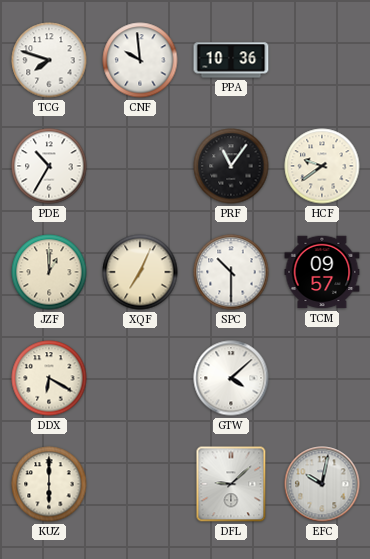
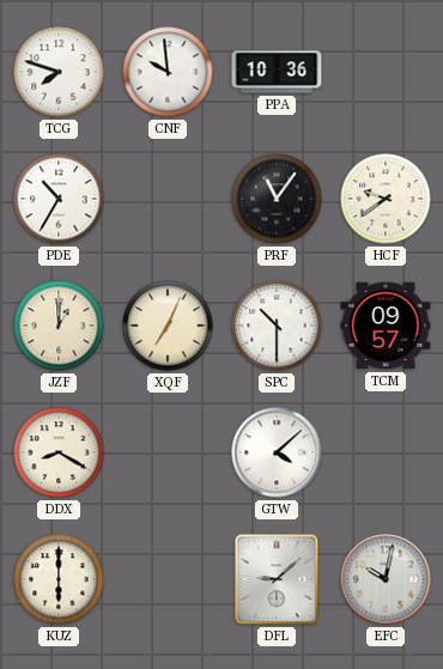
DDX: 6:20 -> 8:20
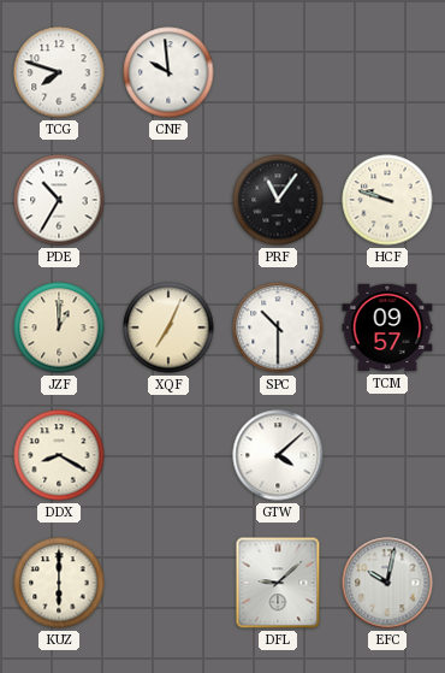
PPA: 10:36 -> none
HCF: 9:39 -> 9:48
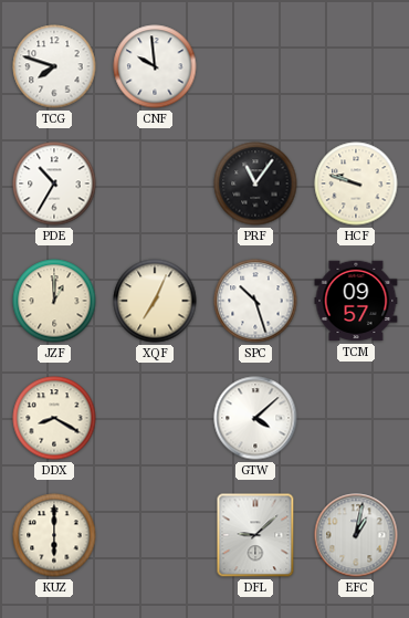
SPC: 10:30 -> 10:27
EFC: 10:02 -> 1:02
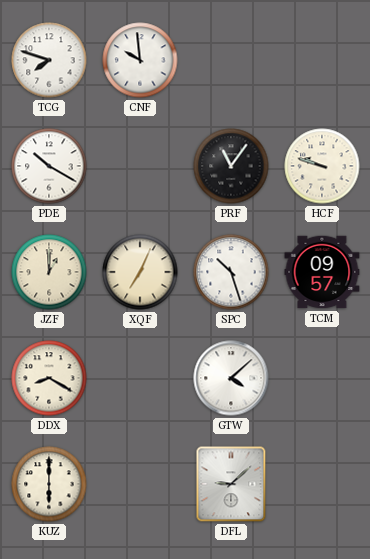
PDE: 10:35 -> 10:20
EFC: 1:02 -> none
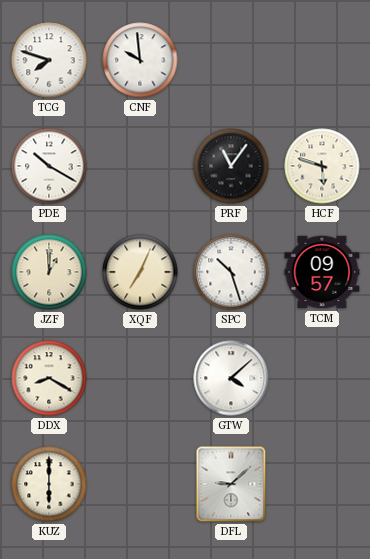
HCF: 9:48 -> 5:48
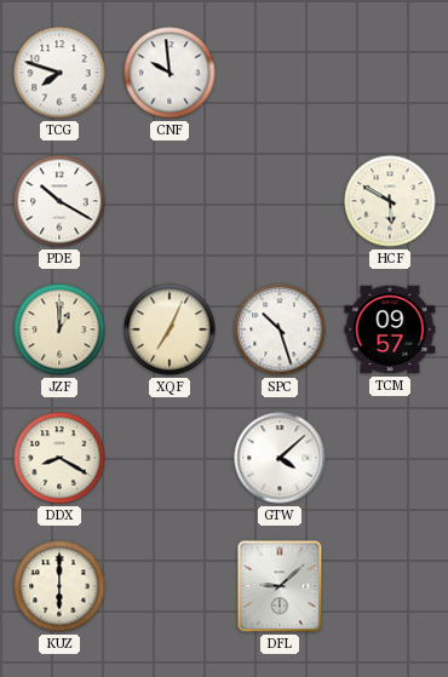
PRF: 11:06 -> none
HCF: 5:48 -> 5:50
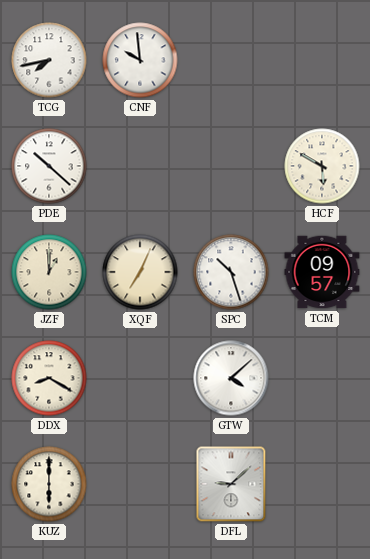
TCG: 7:48 -> 7:43
PDE: 10:20 -> 10:22
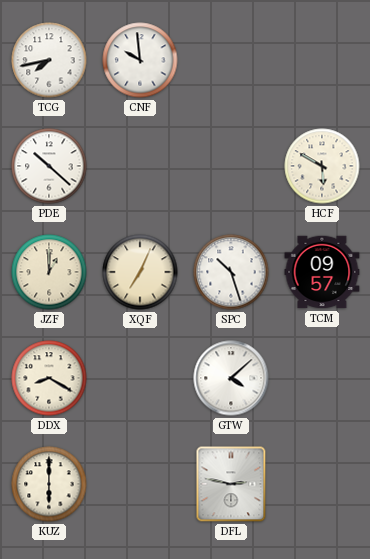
DFL: 9:08 -> 2:47
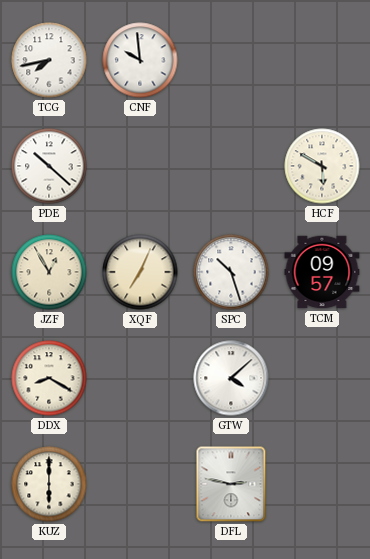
JZF: 1:00 -> 12:55
